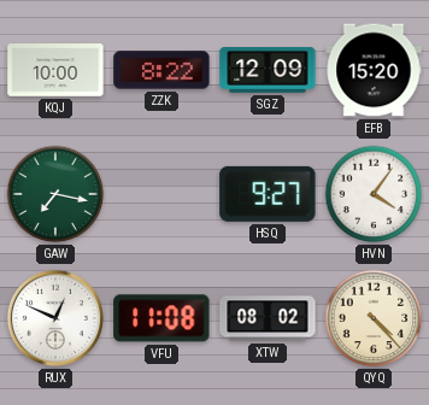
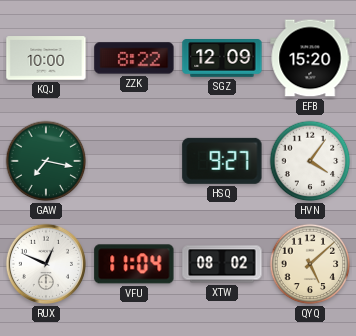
VFU: 11:08 -> 11:04
QYQ: 4:23 -> 5:08
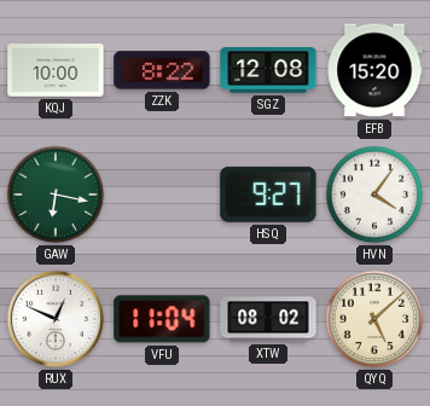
SGZ: 12:09 -> 12:08
GAW: 7:17 -> 6:17
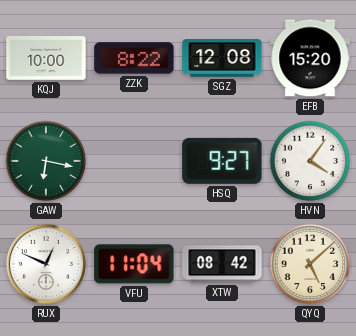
XTW: 08:02 -> 08:42
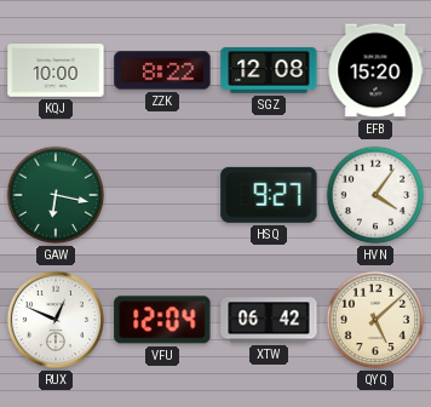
VFU: 11:04 -> 12:04
XTW: 08:42 -> 06:42
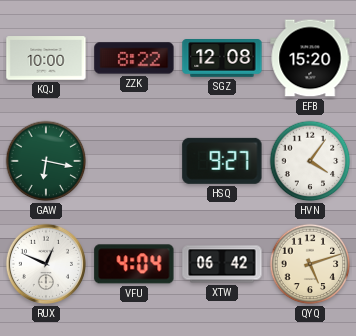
VFU: 12:04 -> 4:04
QYQ: 5:08 -> 5:12
